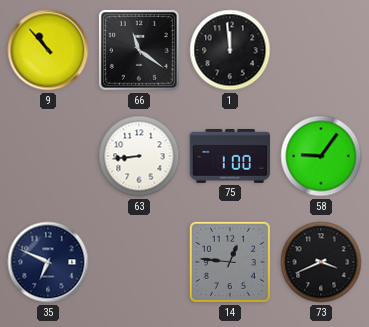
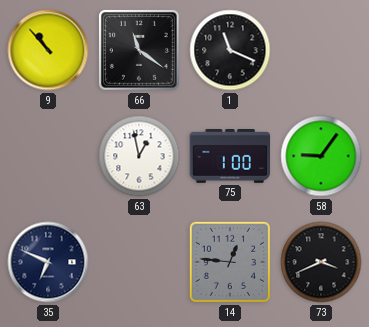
1: 11:59 -> 11:19
63: 8:44 -> 12:58
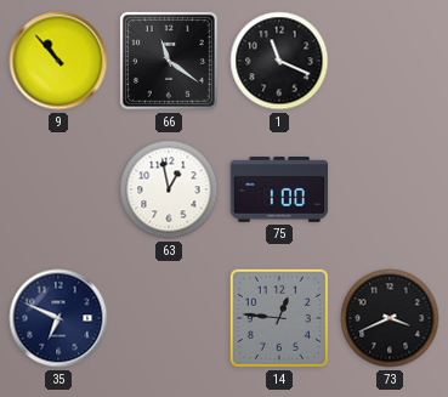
58: 9:06 -> none
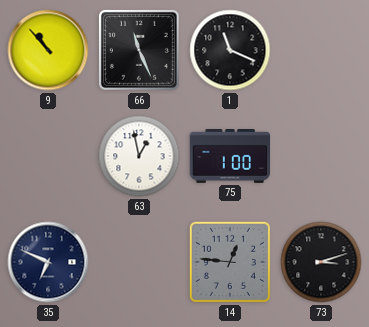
66: 11:21 -> 11:26
73: 3:41 -> 3:12
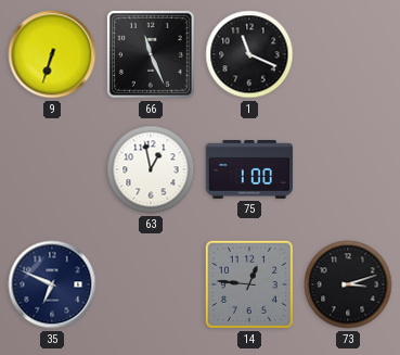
9: 10:53 -> 6:33
